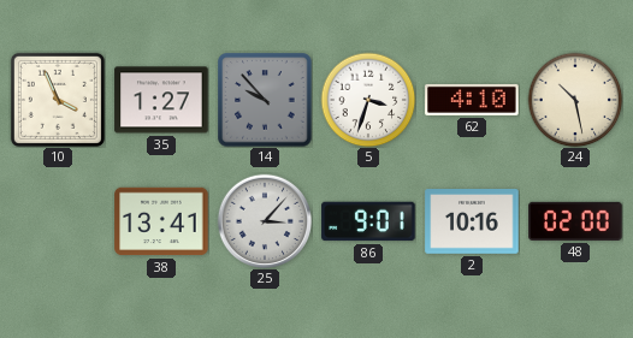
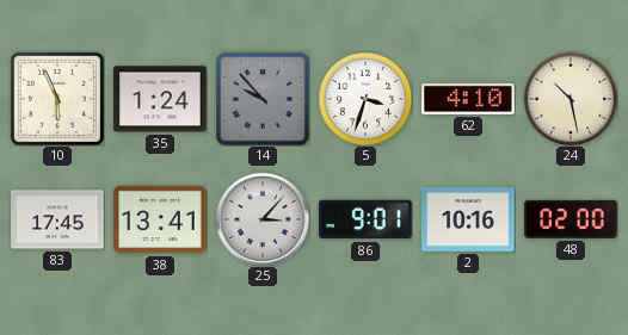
10: 3:56 -> 5:56
35: 1:27 -> 1:24
83: none -> 17:45
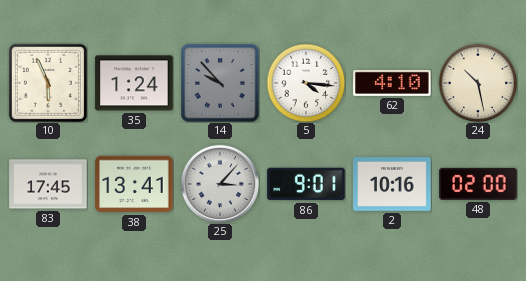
5: 3:33 -> 4:16
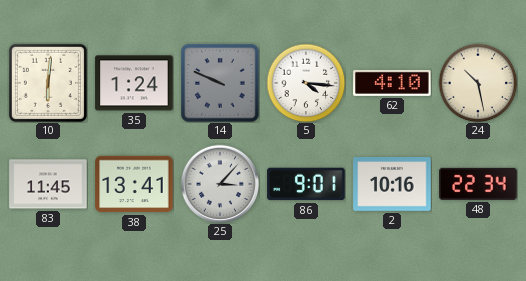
10: 5:56 -> 6:01
14: 9:53 -> 9:49
83: 17:45 -> 11:45
48: 02:00 -> 22:34
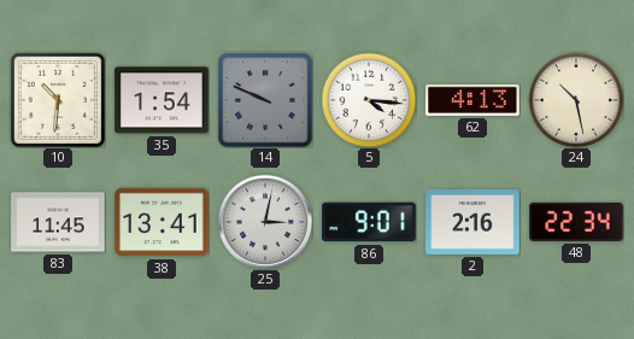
10: 6:01 -> 10:31
35: 1:24 -> 1:54
62: 4:10 -> 4:13
25: 3:07 -> 3:02
2: 10:16 -> 2:16
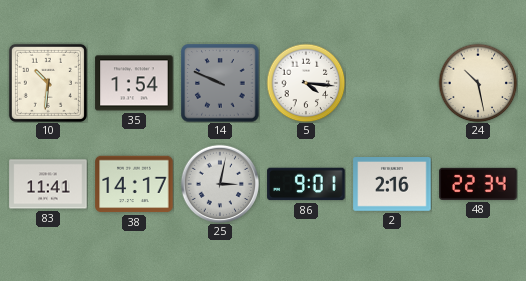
62: 4:13 -> none
83: 11:45 -> 11:41
38: 13:41 -> 14:17
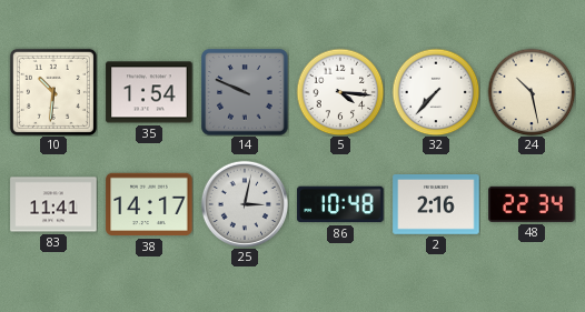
32: none -> 7:37
86: 9:01 -> 10:48
